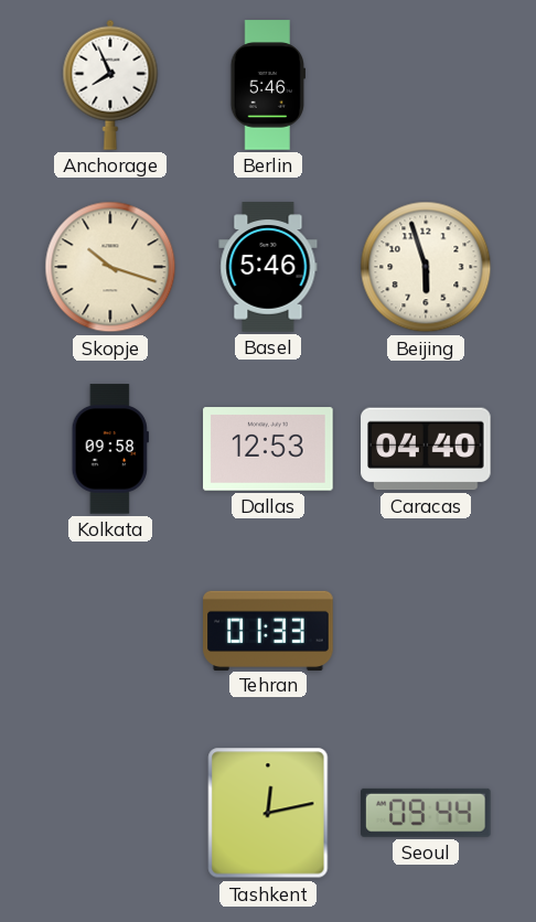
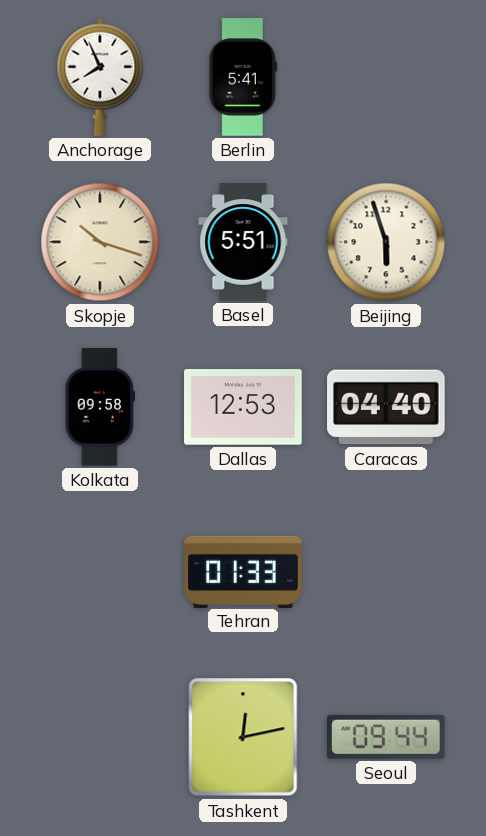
Berlin: 5:46 -> 5:41
Basel: 5:46 -> 5:51
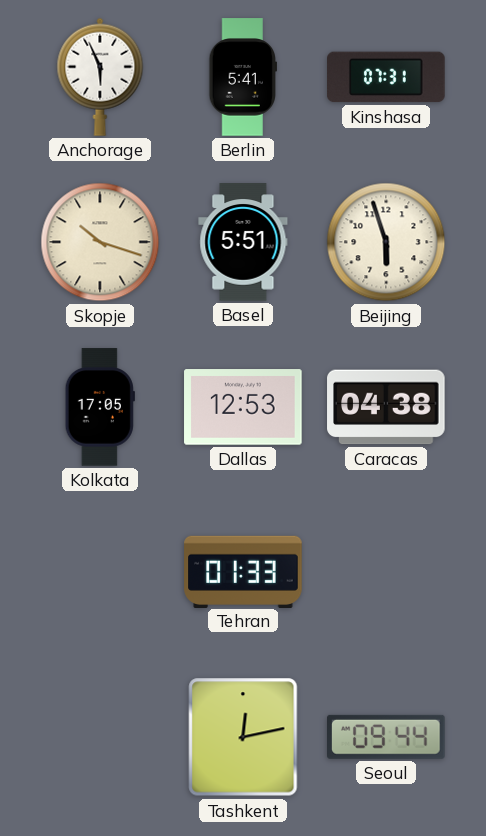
Anchorage: 7:56 -> 5:56
Kinshasa: none -> 07:31
Kolkata: 09:58 -> 17:05
Caracas: 04:40 -> 04:38
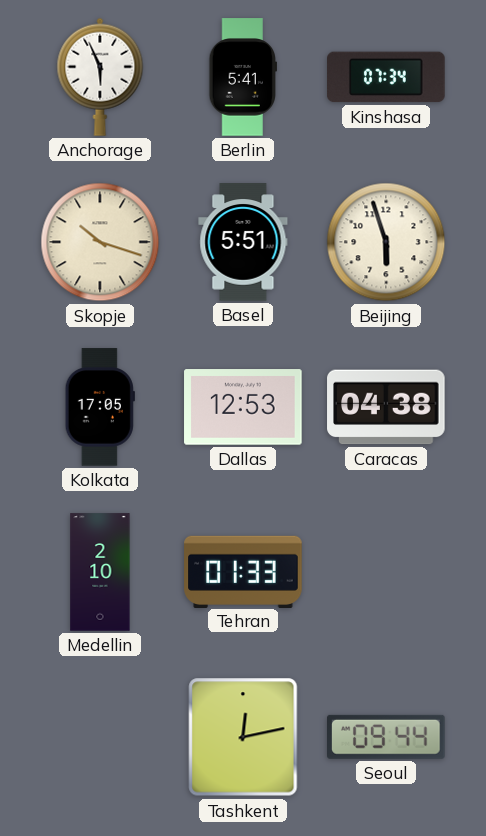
Kinshasa: 07:31 -> 07:34
Medellin: none -> 2:10
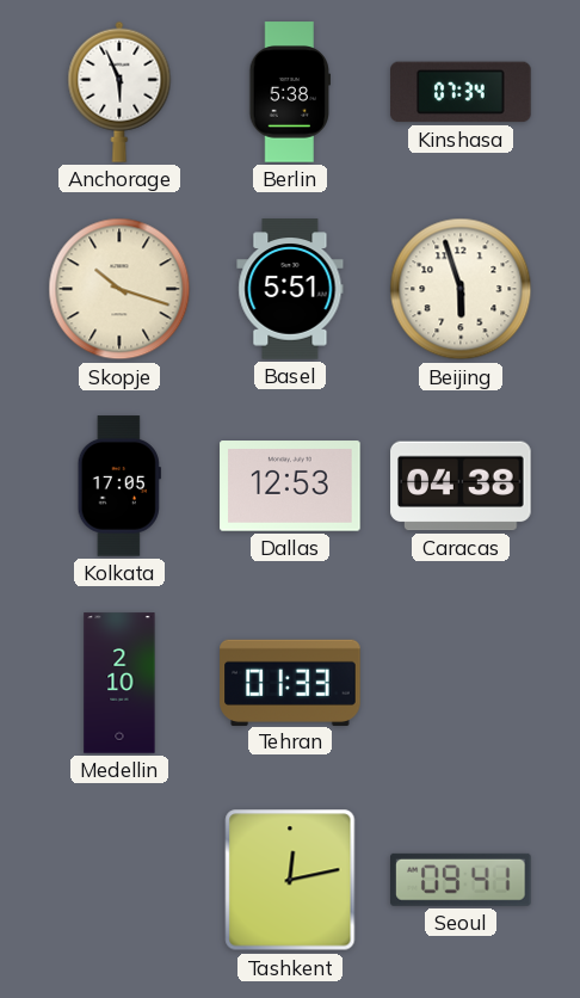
Berlin: 5:41 -> 5:38
Seoul: 09:44 -> 09:41
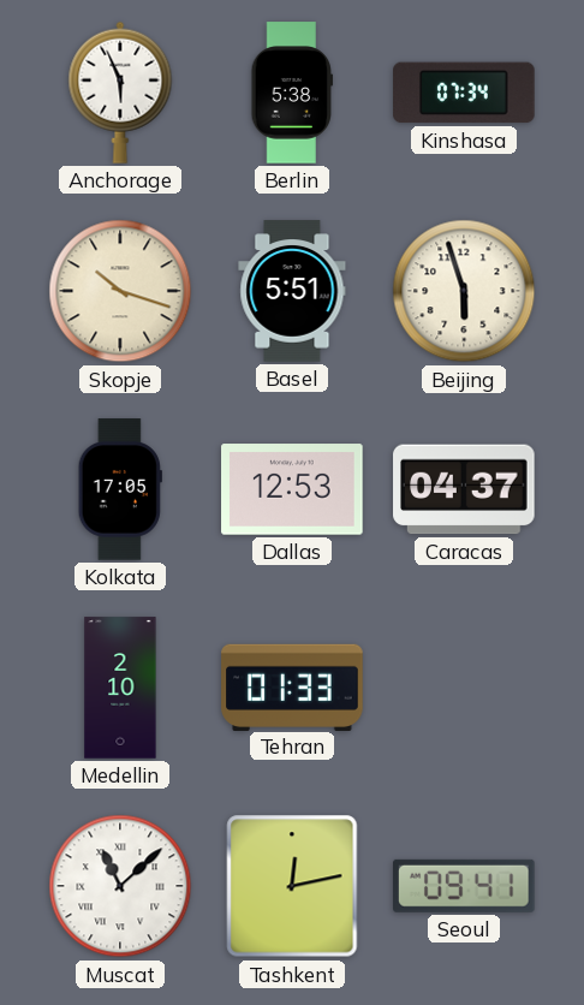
Caracas: 04:38 -> 04:37
Muscat: none -> 11:08
